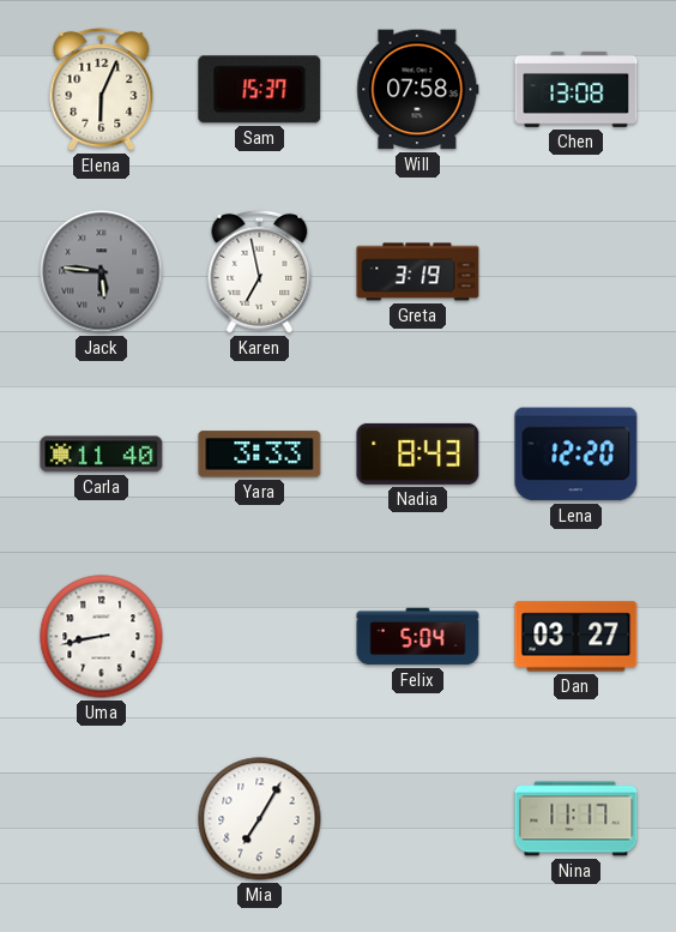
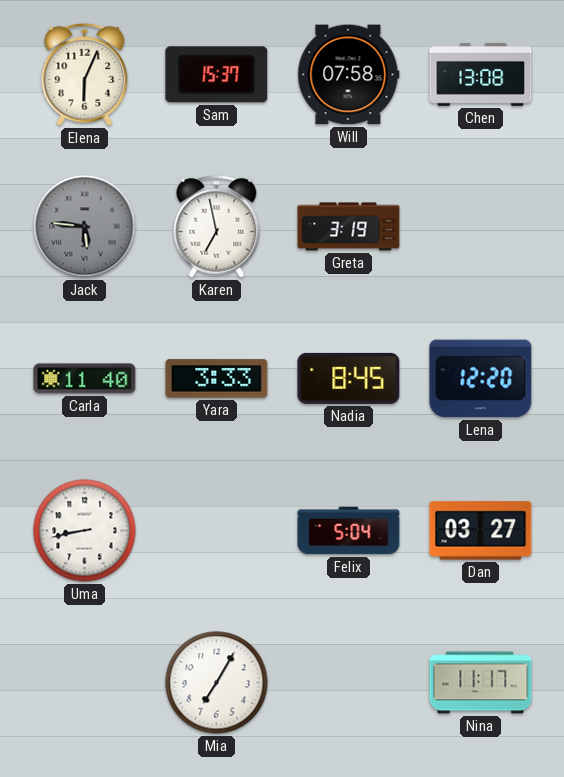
Nadia: 8:43 -> 8:45
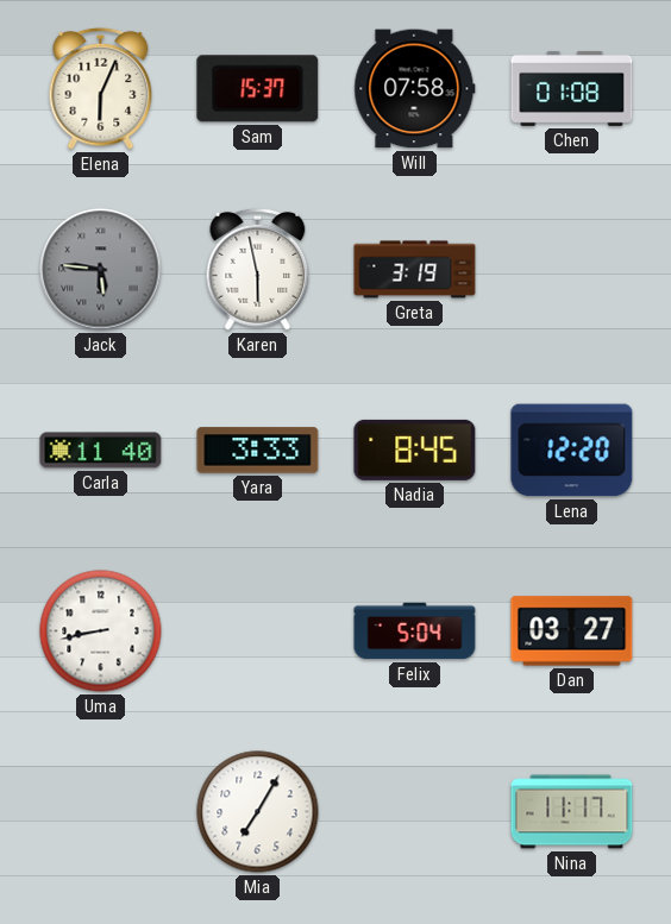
Chen: 13:08 -> 01:08
Karen: 6:58 -> 5:58
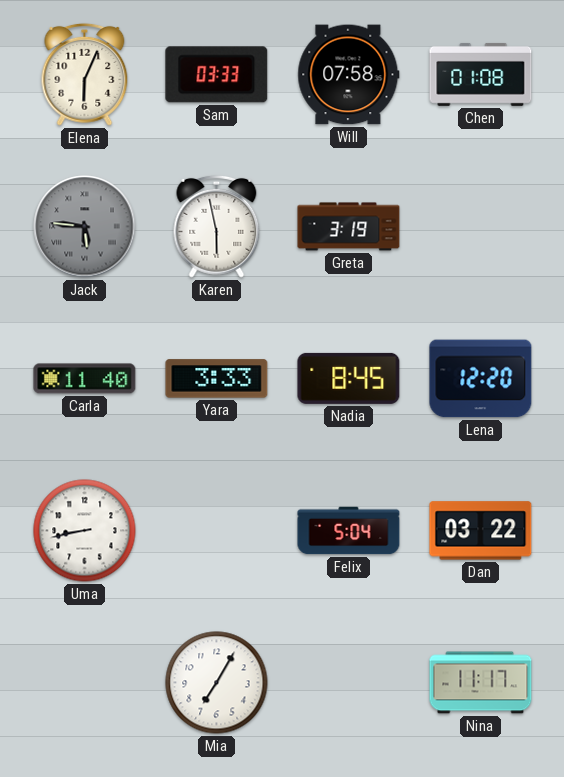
Sam: 15:37 -> 03:33
Dan: 03:27 -> 03:22
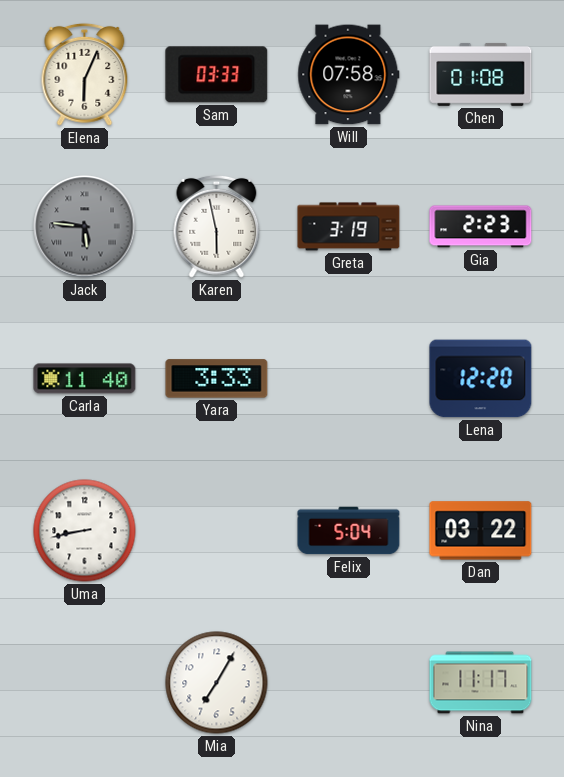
Gia: none -> 2:23
Nadia: 8:45 -> none
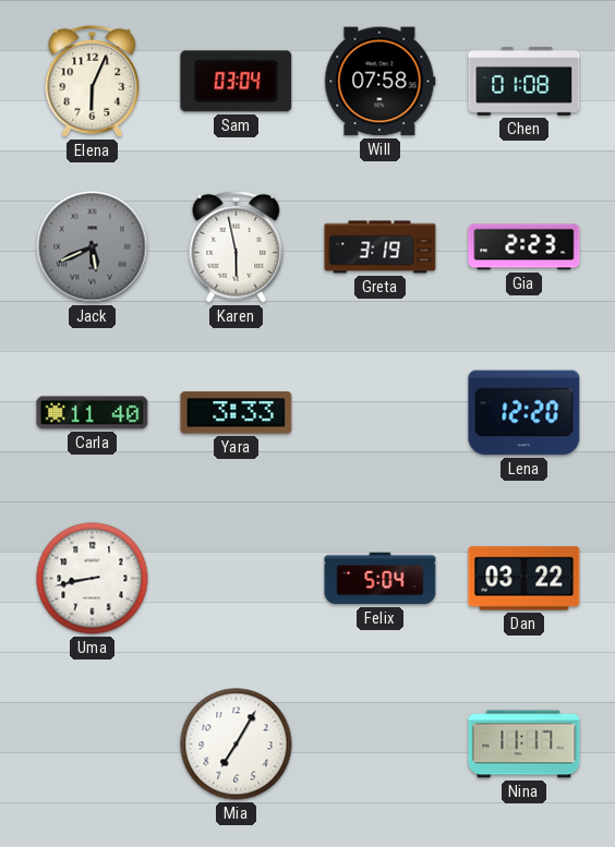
Sam: 03:33 -> 03:04
Jack: 5:46 -> 5:41
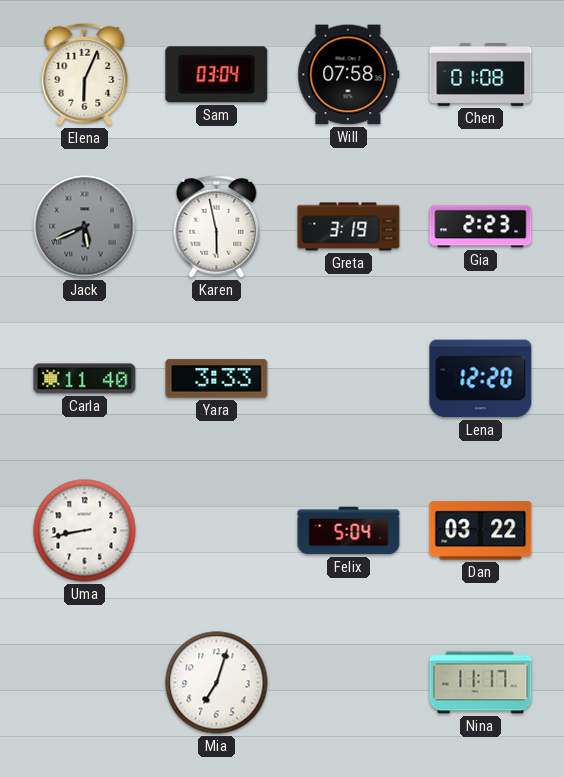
Mia: 7:05 -> 7:03
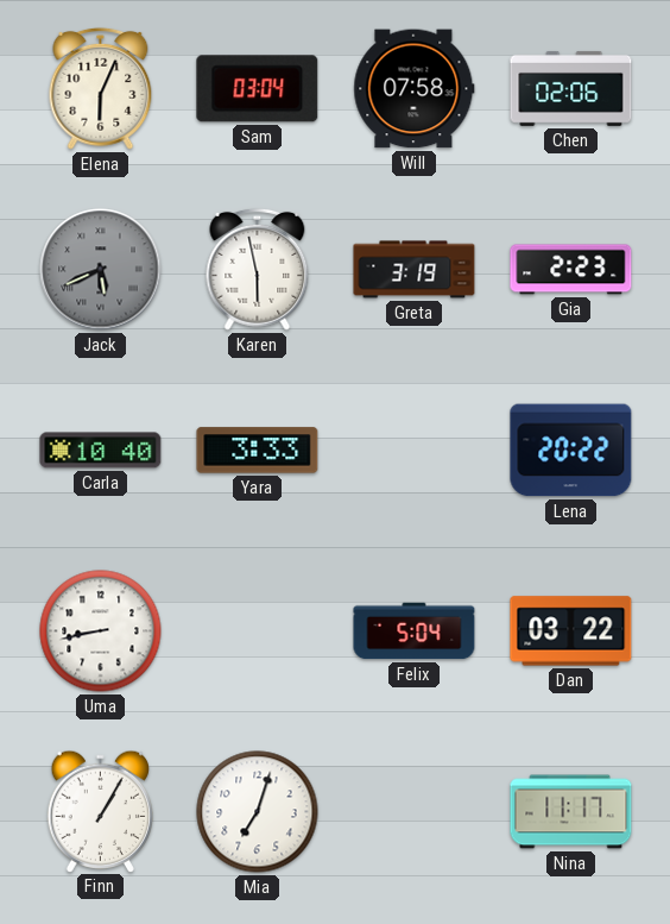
Chen: 01:08 -> 02:06
Carla: 11:40 -> 10:40
Lena: 12:20 -> 20:22
Finn: none -> 1:05
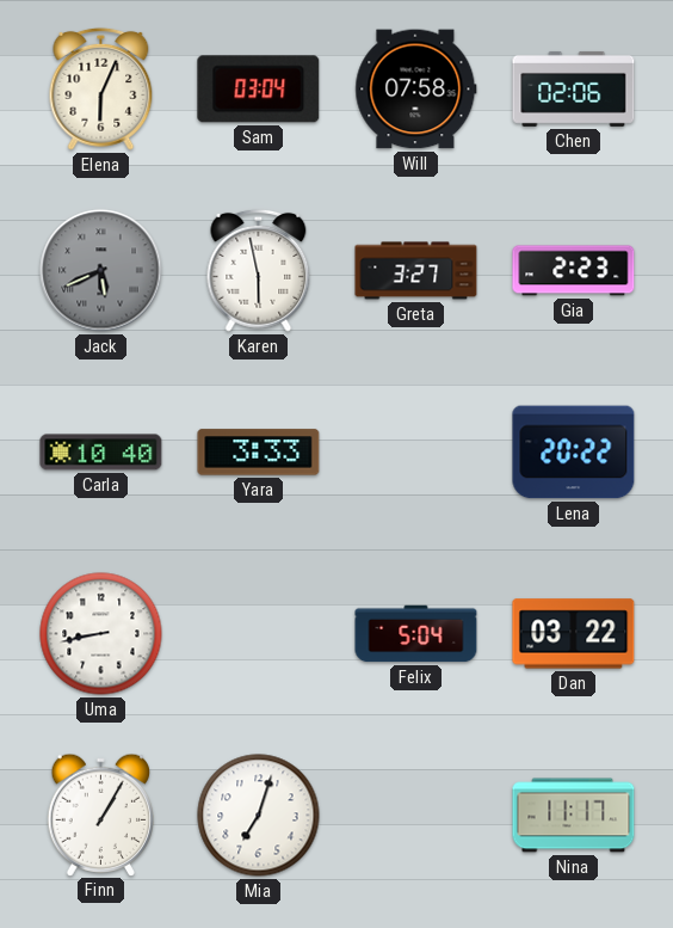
Greta: 3:19 -> 3:27
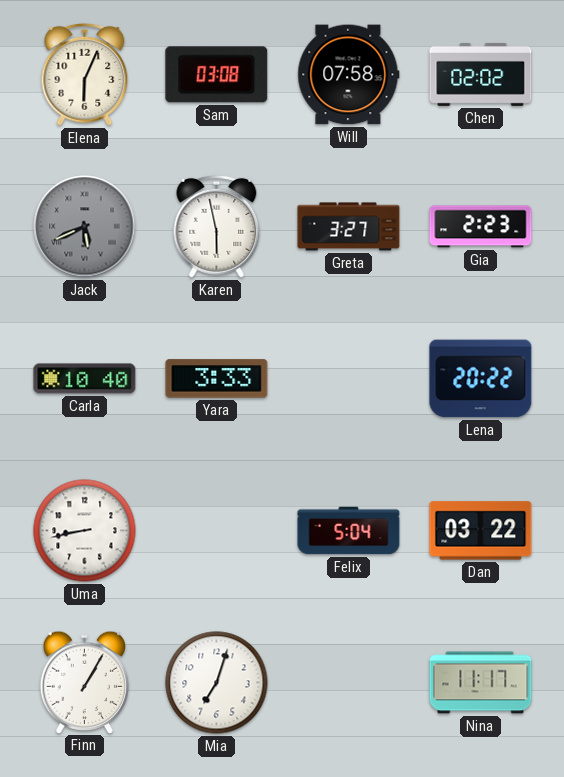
Sam: 03:04 -> 03:08
Chen: 02:06 -> 02:02
